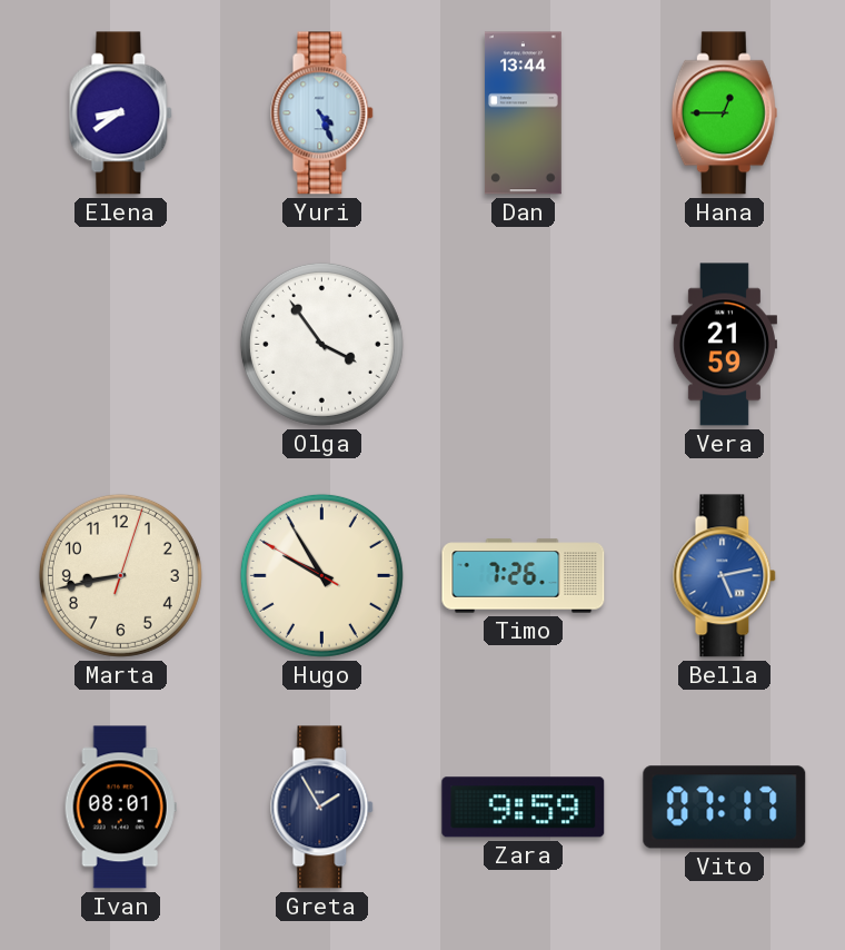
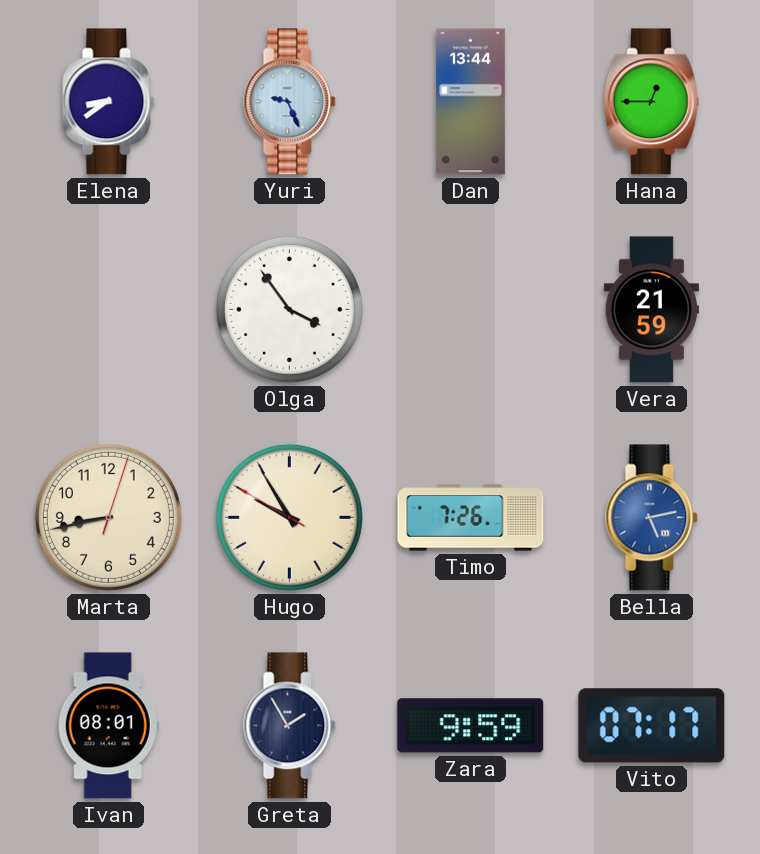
Yuri: 4:26 -> 9:26
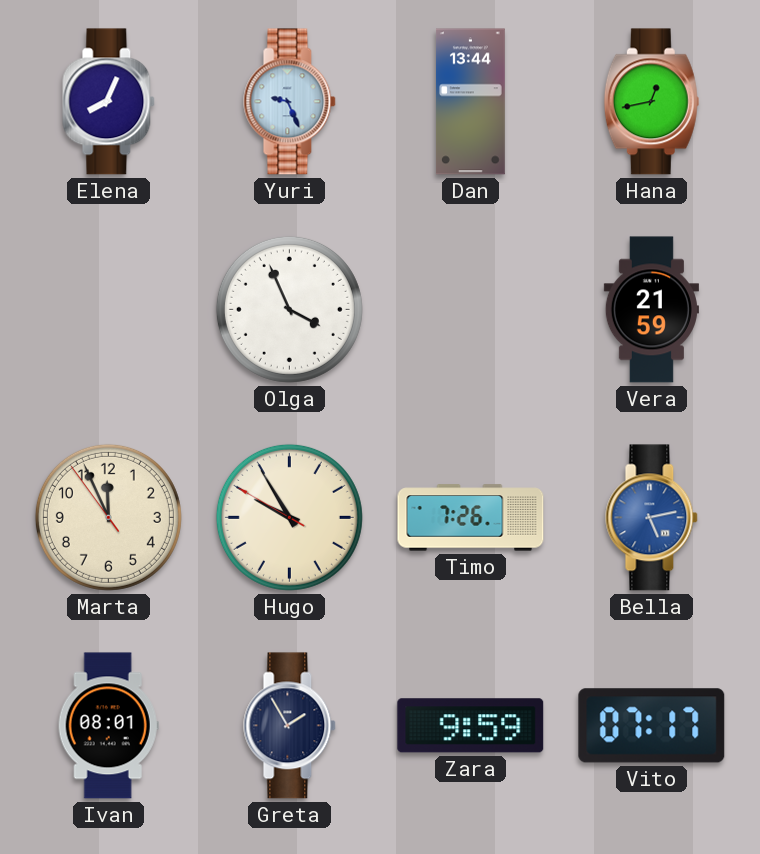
Elena: 8:39 -> 8:04
Hana: 12:45 -> 12:43
Olga: 3:54 -> 3:56
Marta: 8:43 -> 11:55
